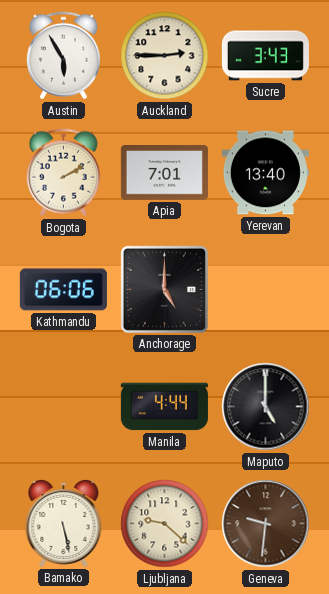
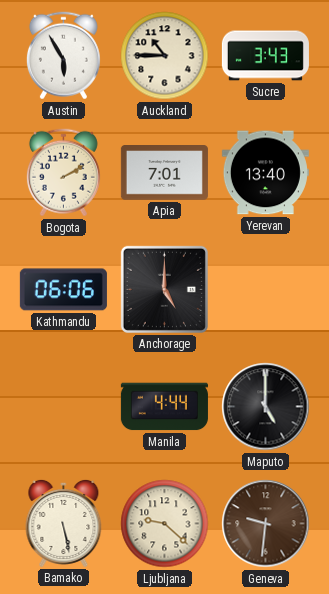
Auckland: 2:45 -> 10:45
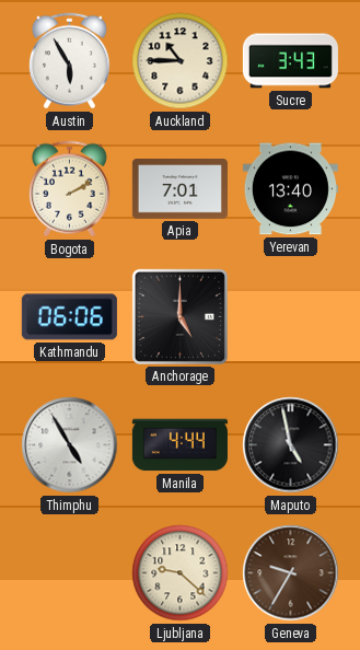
Thimphu: none -> 4:55
Maputo: 5:00 -> 4:58
Bamako: 5:28 -> none
Geneva: 9:31 -> 9:35
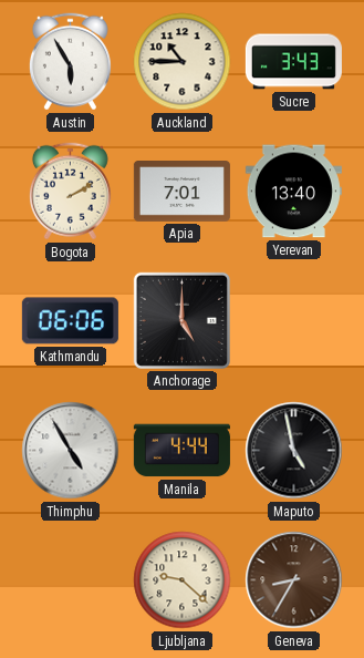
Geneva: 9:35 -> 8:35
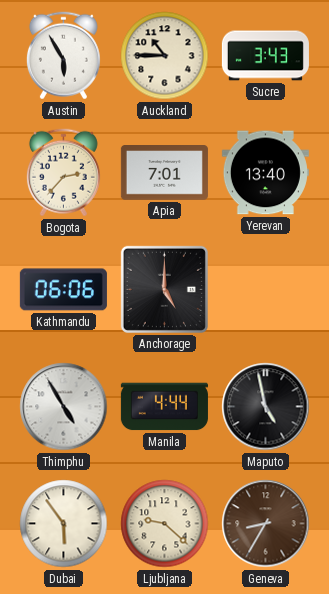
Bogota: 2:10 -> 2:37
Dubai: none -> 5:54
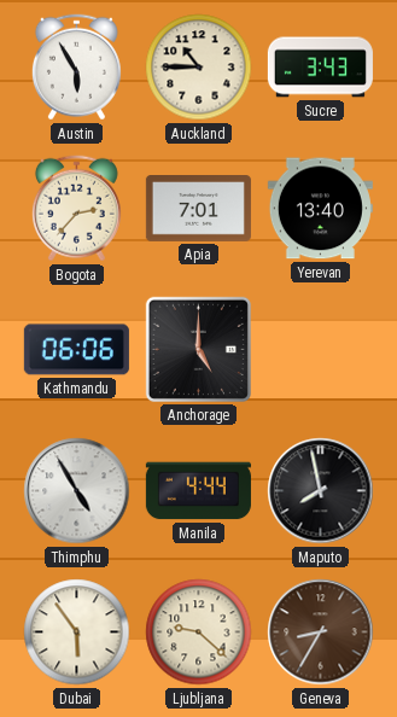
Maputo: 4:58 -> 7:58
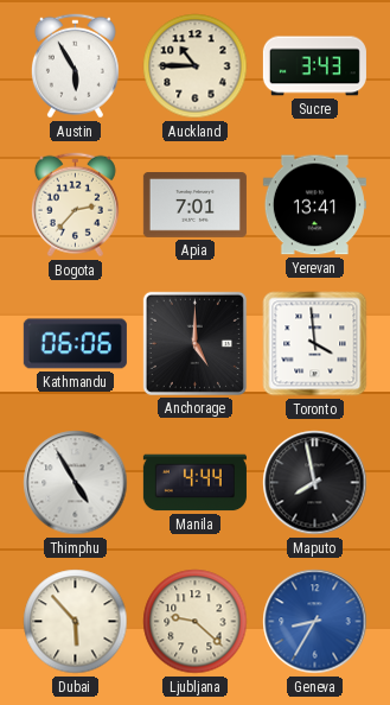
Yerevan: 13:40 -> 13:41
Toronto: none -> 3:59
Dubai: 5:54 -> 5:53
Geneva dial: brown -> blue
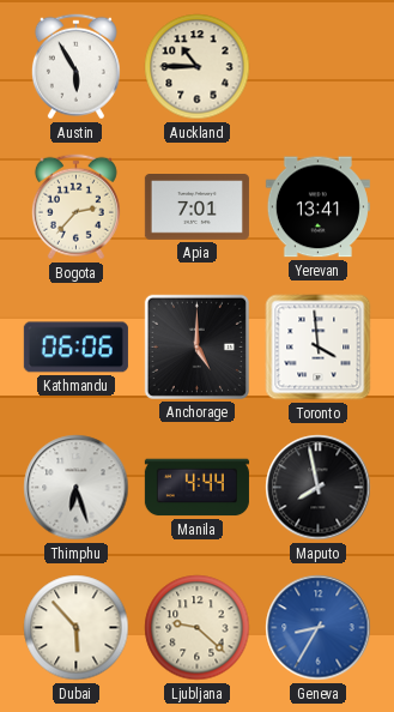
Sucre: 3:43 -> none
Thimphu: 4:55 -> 6:27
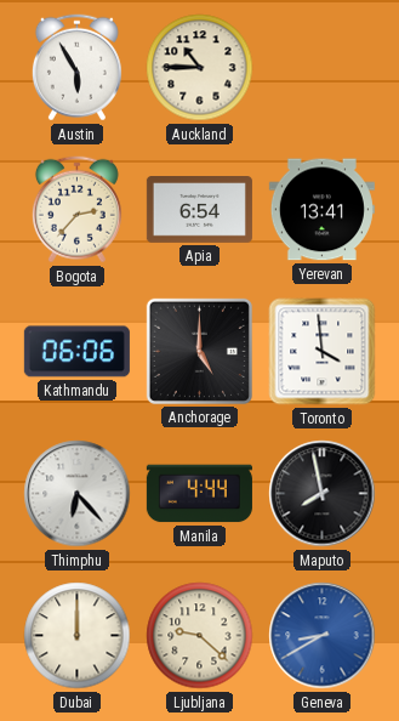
Apia: 7:01 -> 6:54
Thimphu: 6:27 -> 6:23
Dubai: 5:53 -> 12:00
Geneva: 8:35 -> 8:40
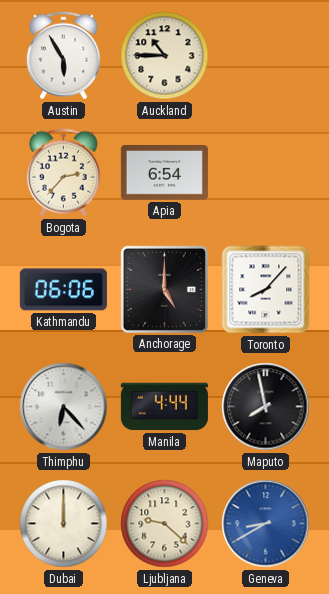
Yerevan: 13:41 -> none
Toronto: 3:59 -> 8:07
